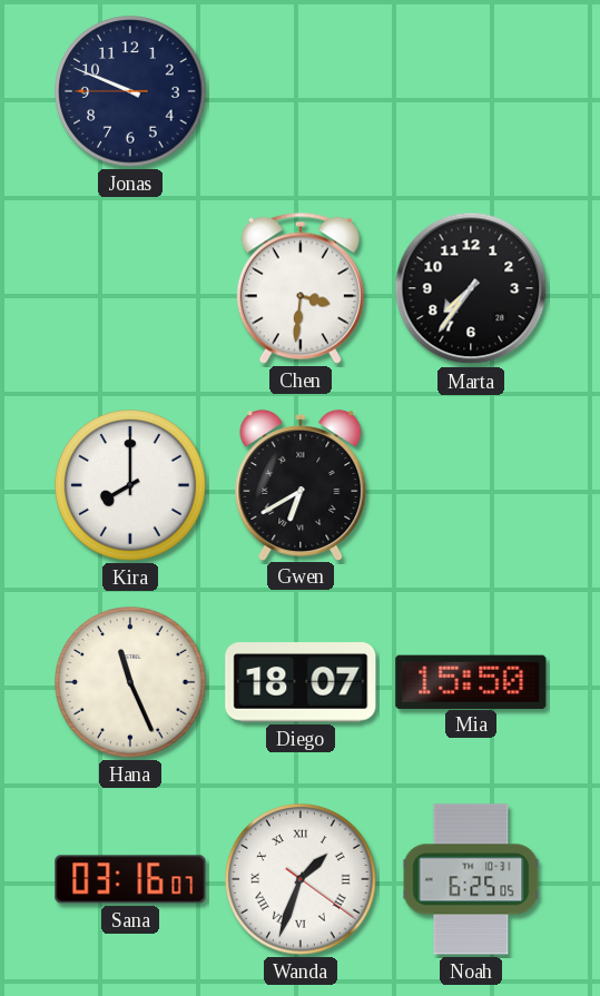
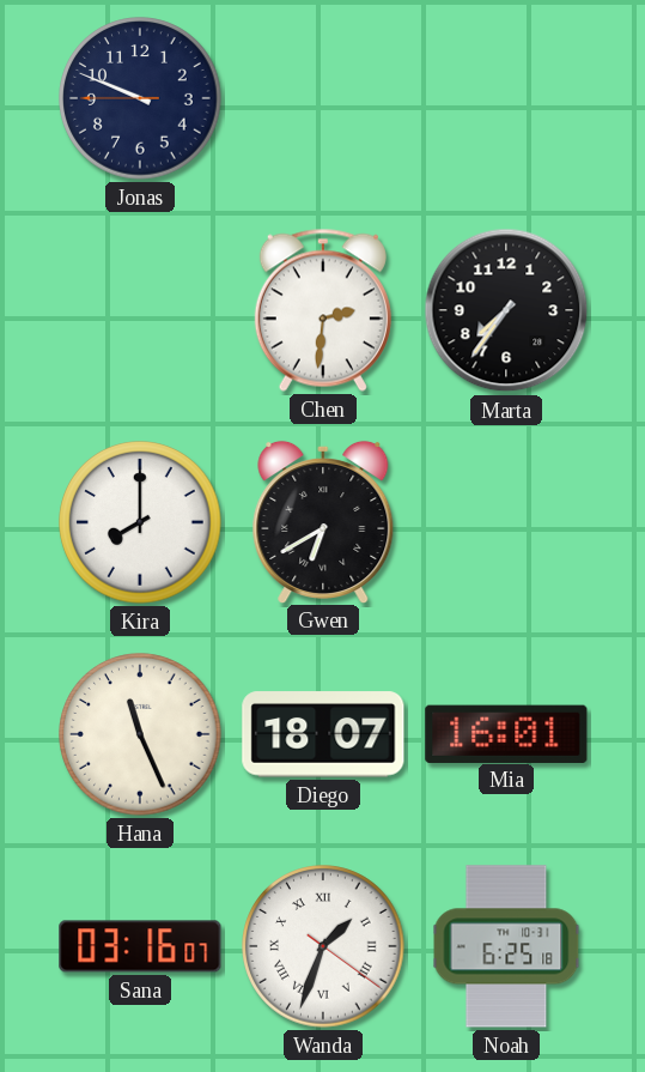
Chen: 3:31 -> 2:31
Mia: 15:50 -> 16:01
Noah: 6:25:05 -> 6:25:18
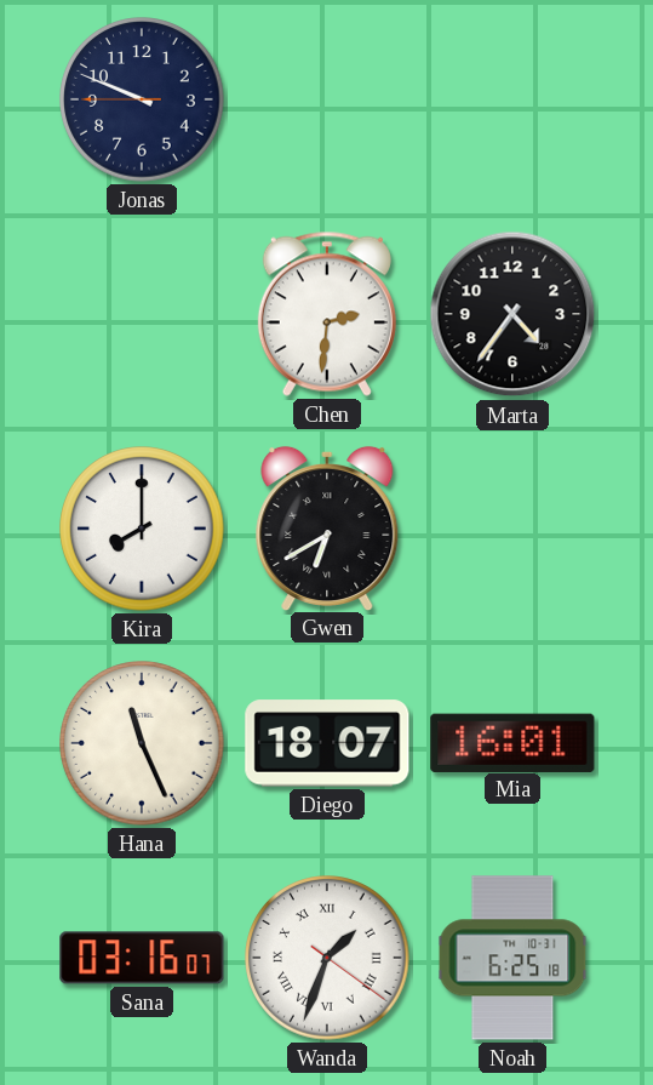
Marta: 7:36 -> 4:36
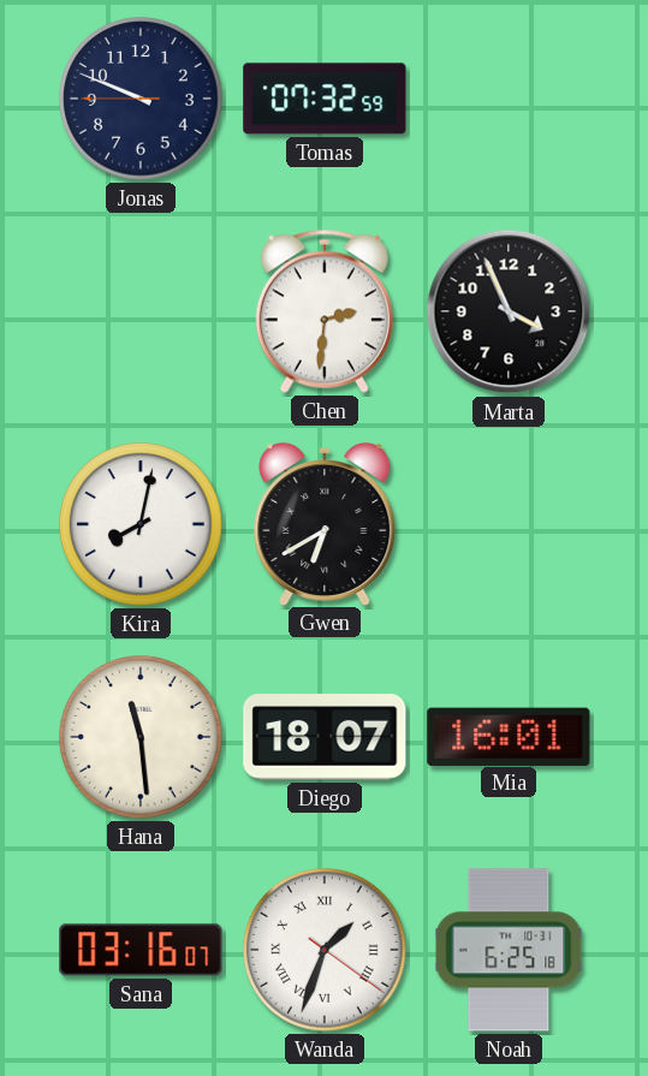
Tomas: none -> 07:32
Marta: 4:36 -> 3:56
Kira: 8:00 -> 8:02
Hana: 11:26 -> 11:29
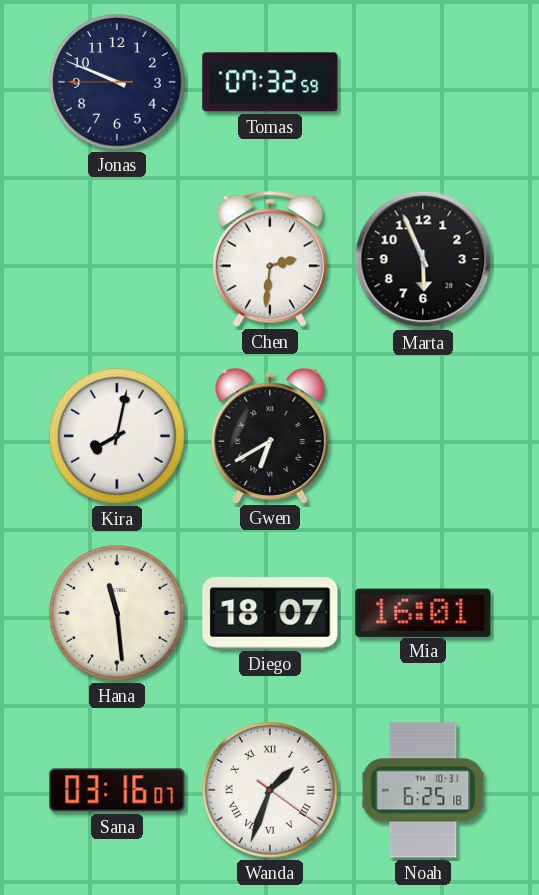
Marta: 3:56 -> 5:56
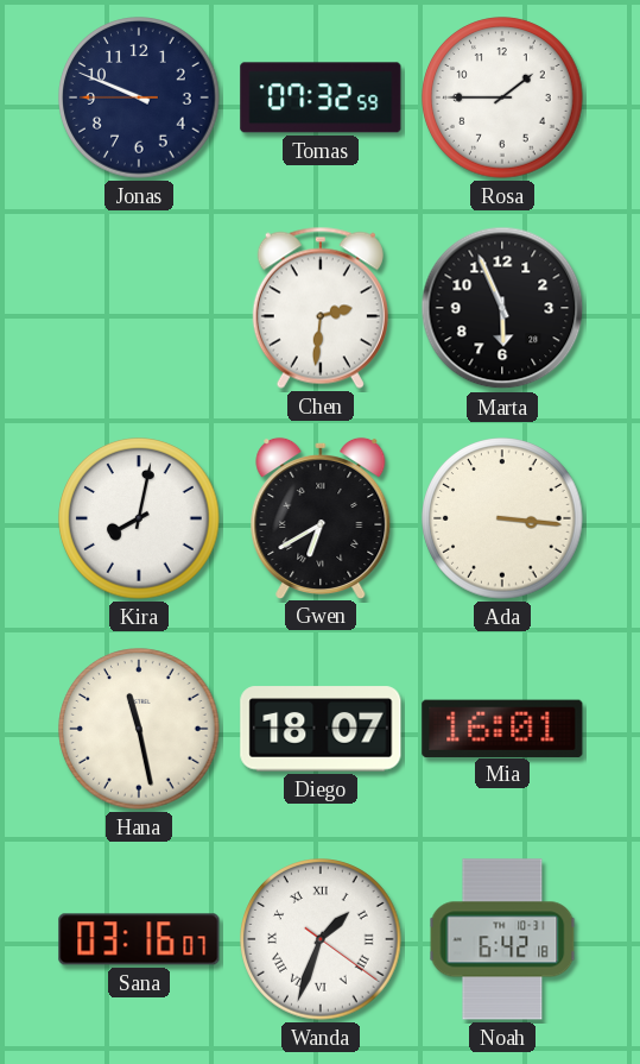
Rosa: none -> 1:45
Ada: none -> 3:16
Hana: 11:29 -> 11:28
Noah: 6:25 -> 6:42
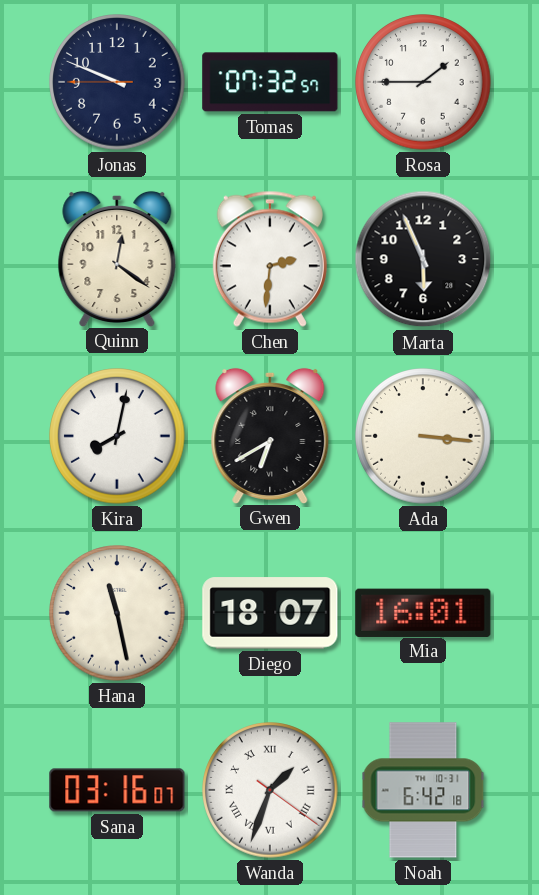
Tomas: 07:32:59 -> 07:32:57
Quinn: none -> 12:21
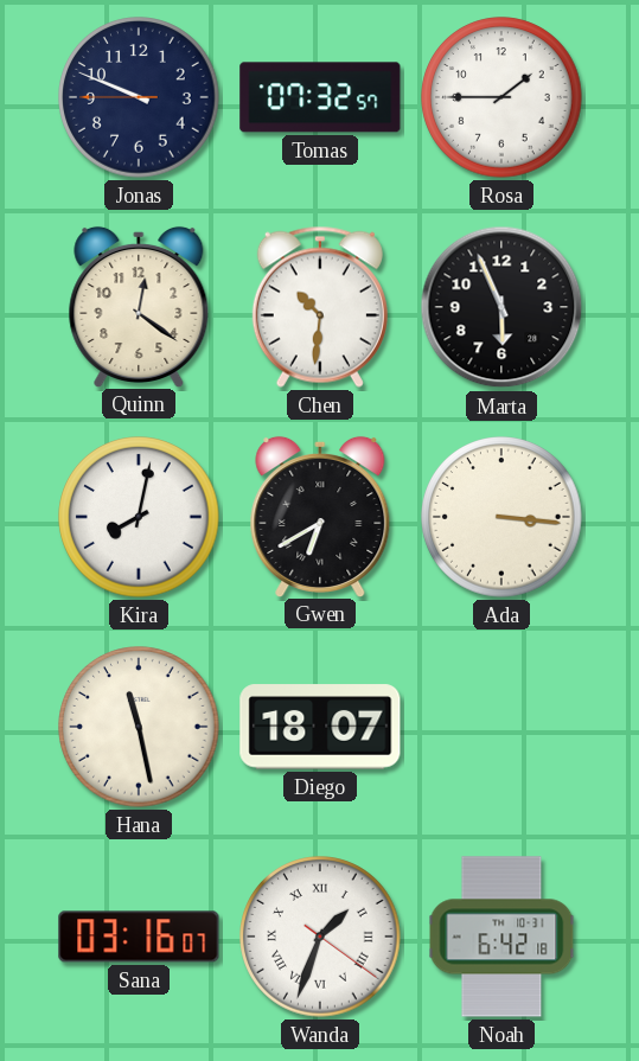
Chen: 2:31 -> 10:31
Mia: 16:01 -> none
